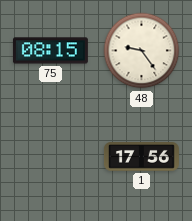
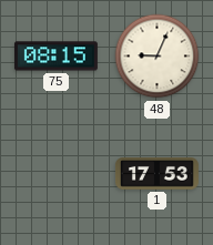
48: 9:24 -> 9:04
1: 17:56 -> 17:53
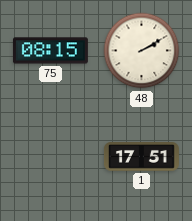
48: 9:04 -> 2:10
1: 17:53 -> 17:51
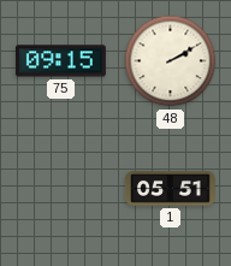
75: 08:15 -> 09:15
1: 17:51 -> 05:51
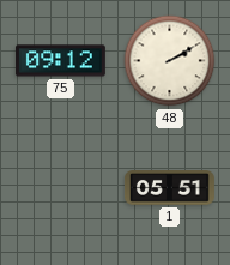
75: 09:15 -> 09:12
